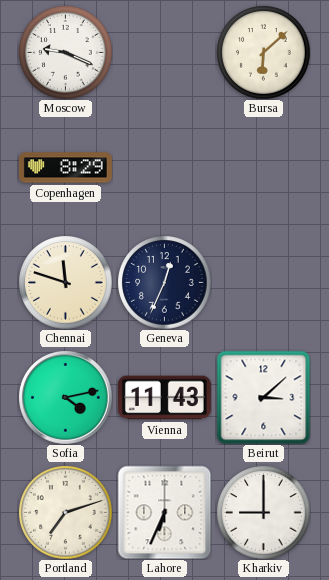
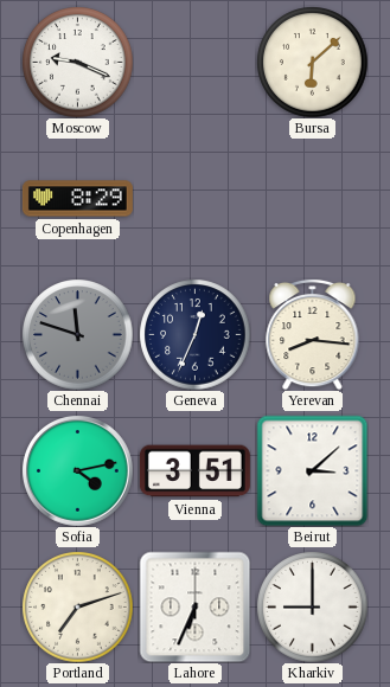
Chennai dial: cream -> grey
Yerevan: none -> 8:16
Vienna: 11:43 -> 3:51
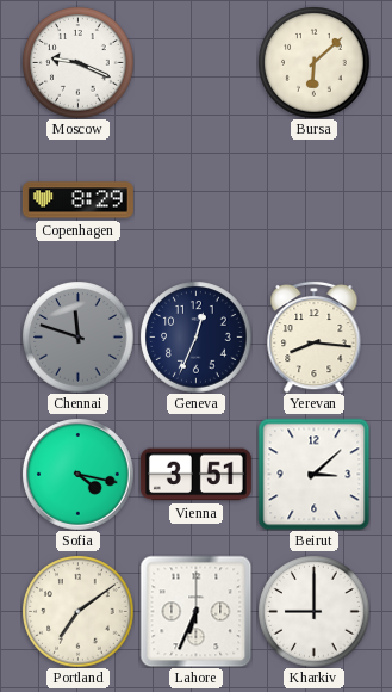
Sofia: 4:13 -> 4:17
Portland: 7:12 -> 7:09
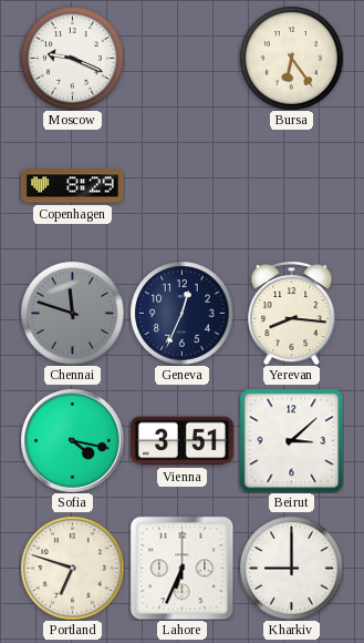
Bursa: 6:08 -> 6:24
Portland: 7:09 -> 6:48
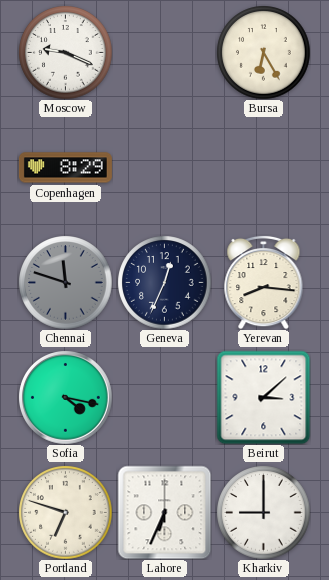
Bursa: 6:24 -> 6:25
Vienna: 3:51 -> none
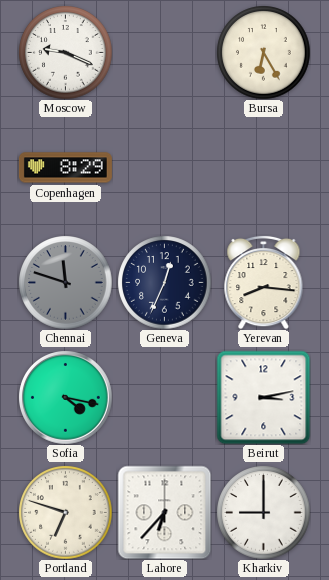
Beirut: 3:08 -> 3:13
Lahore: 6:34 -> 6:37
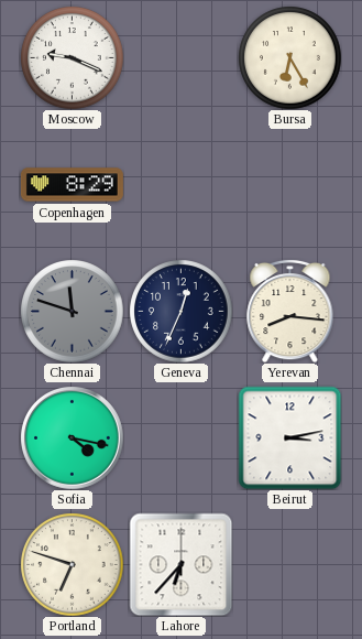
Kharkiv: 9:00 -> none
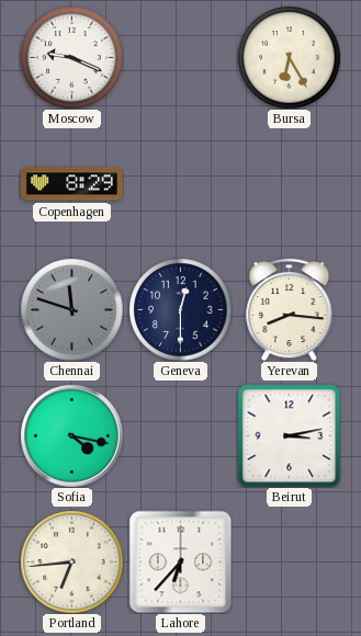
Geneva: 12:34 -> 12:30
Portland: 6:48 -> 6:44
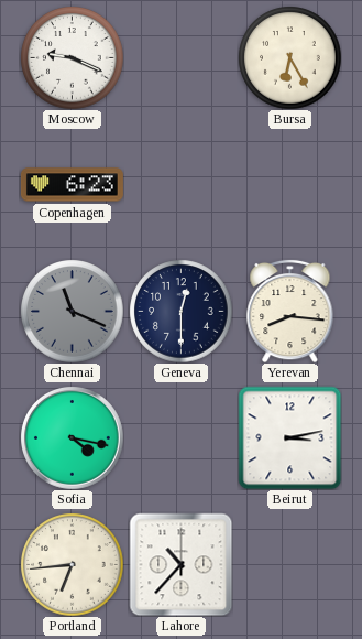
Copenhagen: 8:29 -> 6:23
Chennai: 11:48 -> 11:19
Lahore: 6:37 -> 10:37
